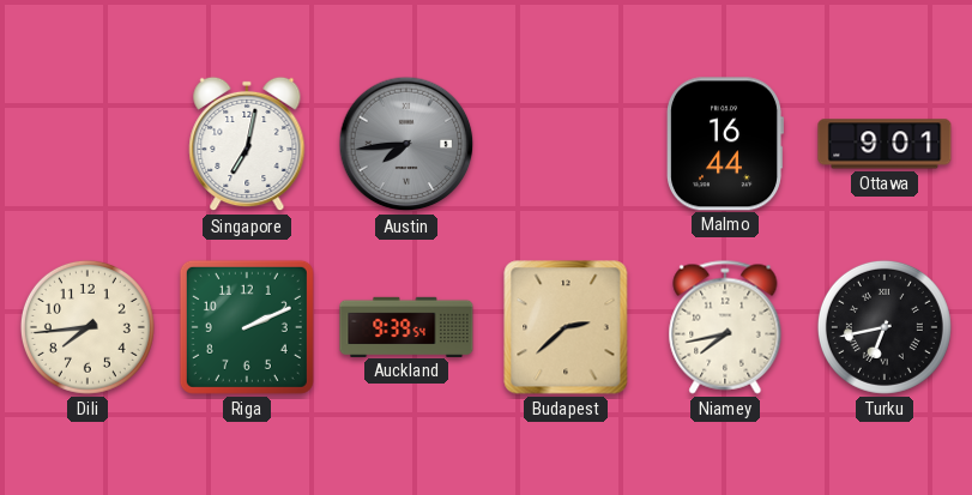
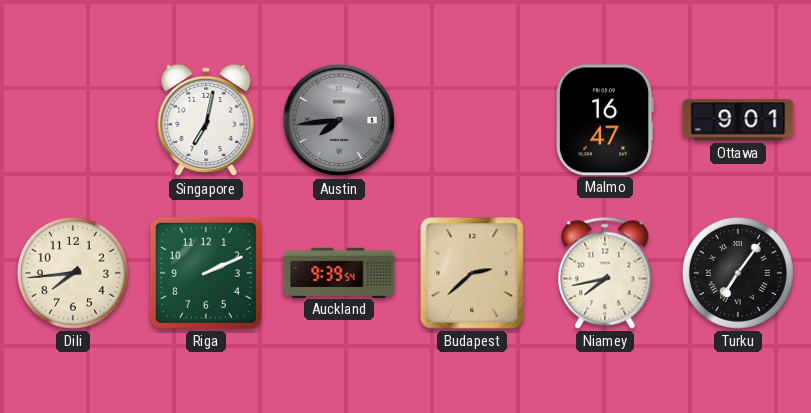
Malmo: 16:44 -> 16:47
Turku: 6:43 -> 7:06
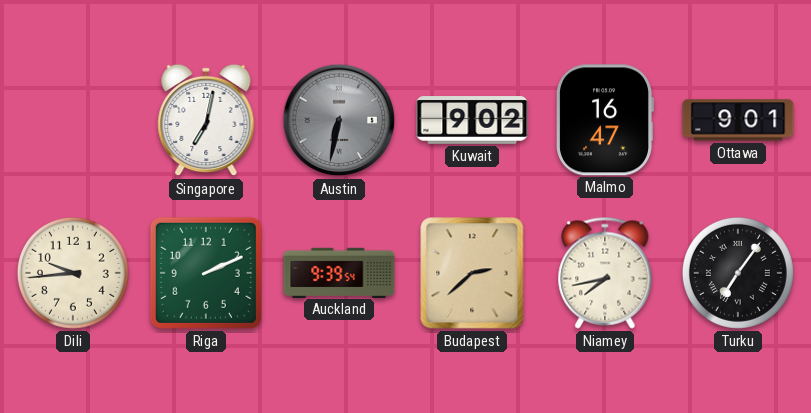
Austin: 7:44 -> 6:32
Kuwait: none -> 9:02
Dili: 7:44 -> 9:44
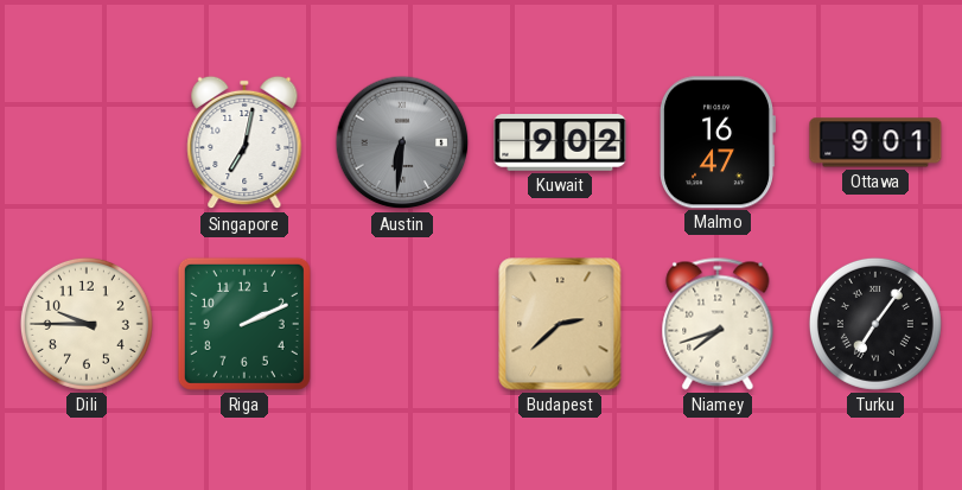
Austin: 6:32 -> 6:31
Dili: 9:44 -> 9:45
Auckland: 9:39 -> none
Niamey: 7:43 -> 7:42
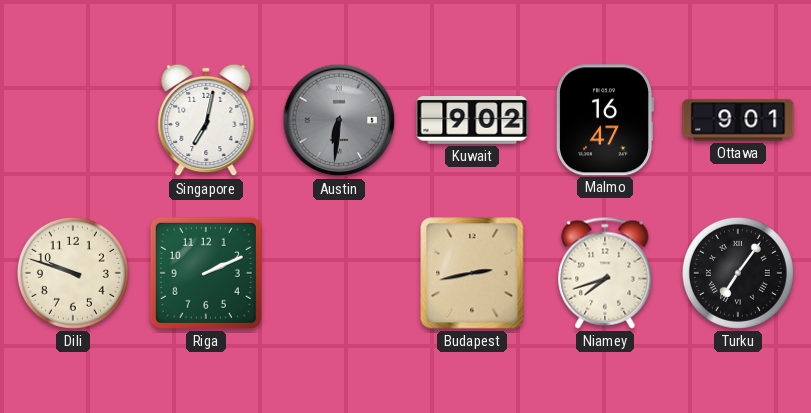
Dili: 9:45 -> 9:48
Budapest: 2:38 -> 2:43
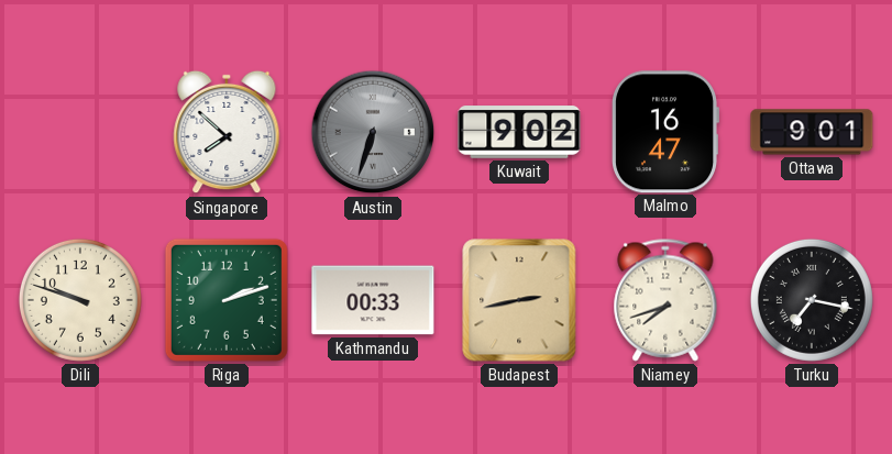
Singapore: 7:02 -> 7:52
Austin: 6:31 -> 6:33
Riga: 2:11 -> 2:12
Kathmandu: none -> 00:33
Turku: 7:06 -> 7:17
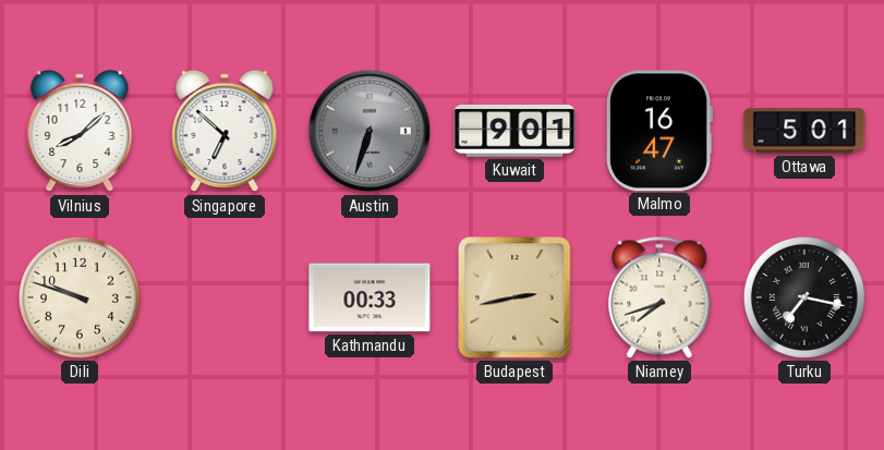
Vilnius: none -> 8:08
Singapore: 7:52 -> 6:52
Kuwait: 9:02 -> 9:01
Ottawa: 9:01 -> 5:01
Riga: 2:12 -> none
